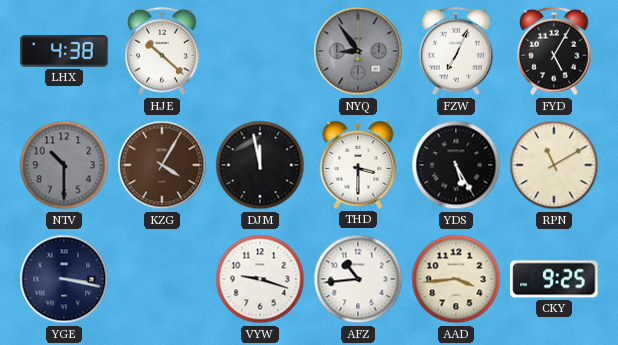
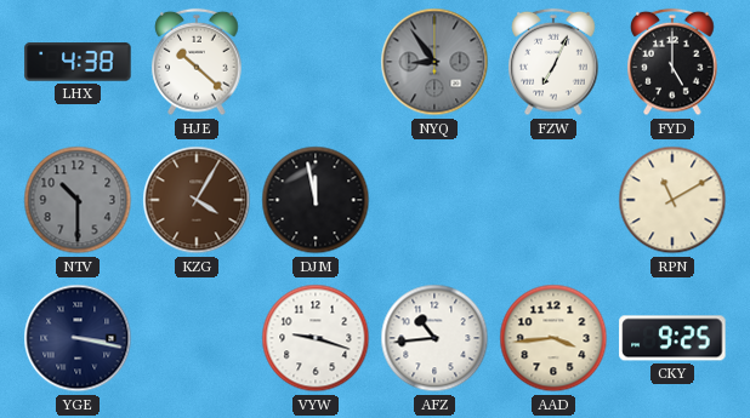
FYD: 5:05 -> 5:00
THD: 3:30 -> none
YDS: 5:25 -> none
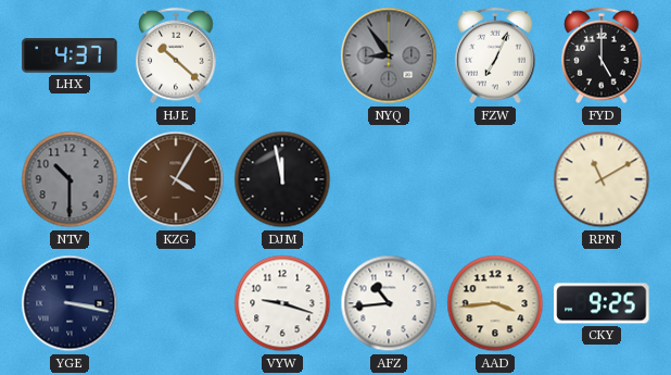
LHX: 4:38 -> 4:37
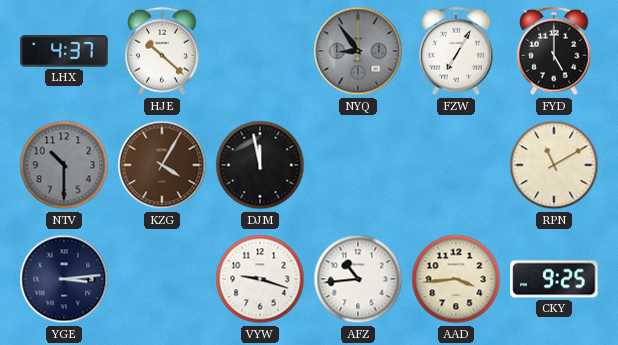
FZW: 7:04 -> 7:05
YGE: 3:17 -> 3:14
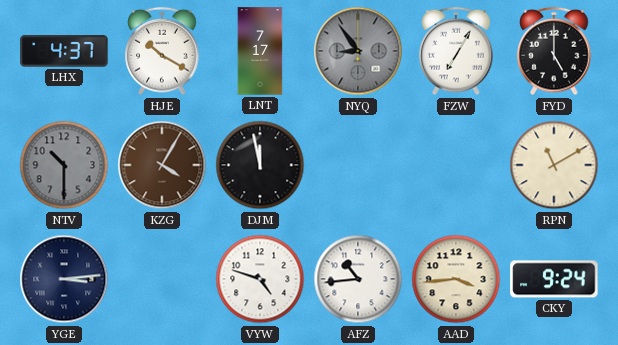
HJE: 10:22 -> 10:20
LNT: none -> 7:17
VYW: 9:18 -> 4:48
CKY: 9:25 -> 9:24
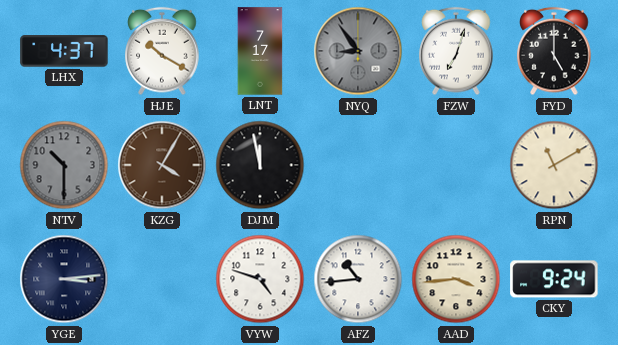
FZW: 7:05 -> 7:03
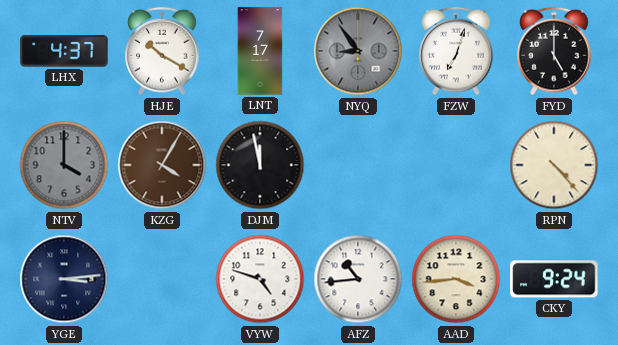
NTV: 10:30 -> 4:00
RPN: 11:10 -> 4:23
